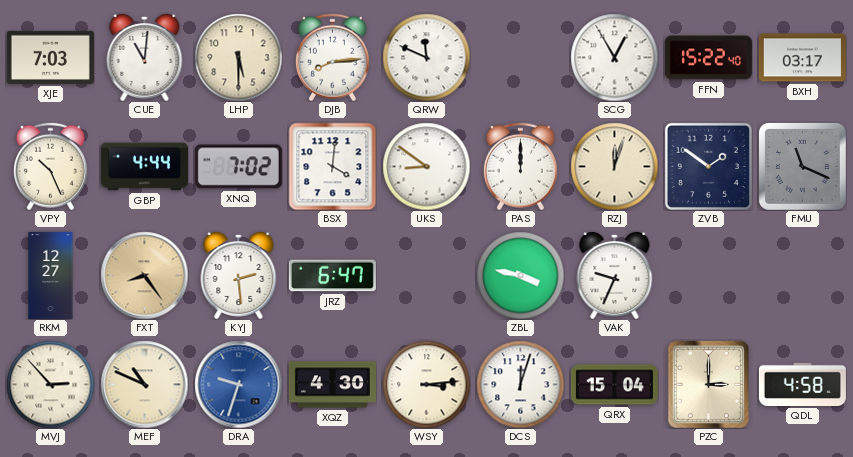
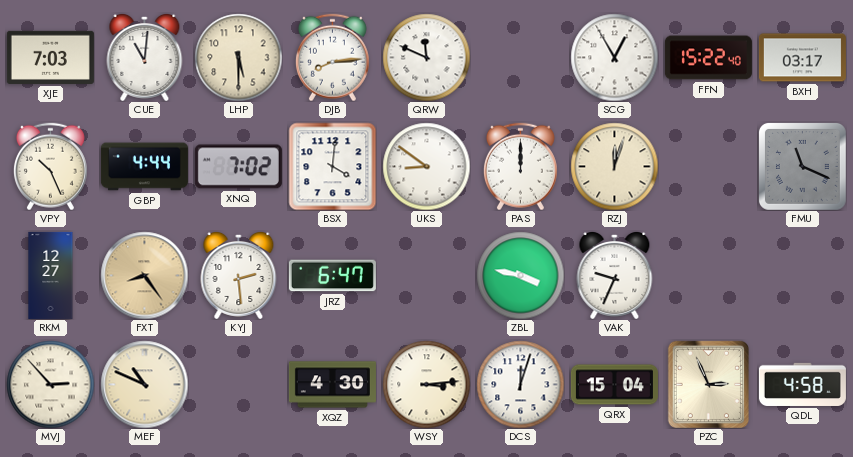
ZVB: 1:51 -> none
DRA: 9:33 -> none
PZC: 3:00 -> 2:56
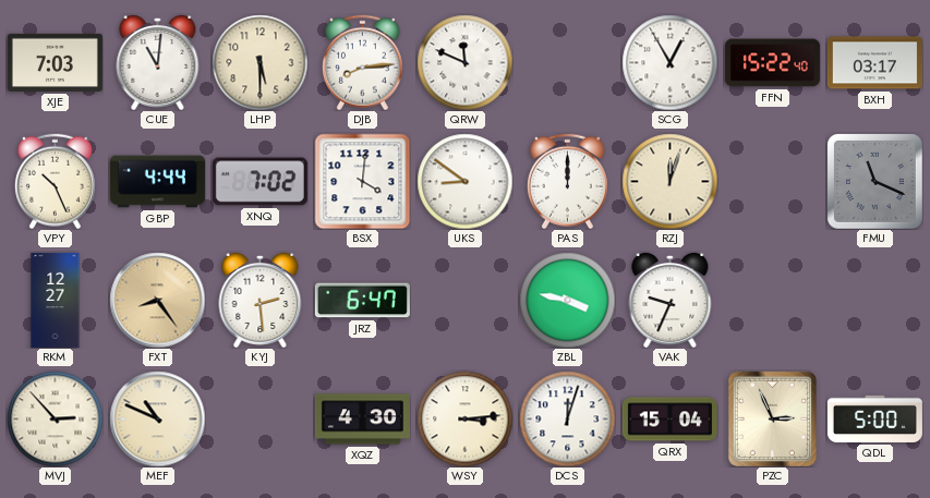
QDL: 4:58 -> 5:00
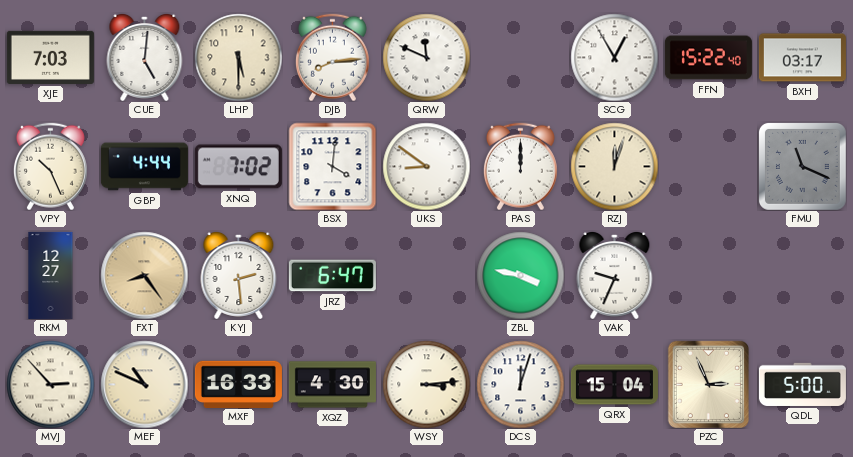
CUE: 11:01 -> 5:01
MXF: none -> 16:33
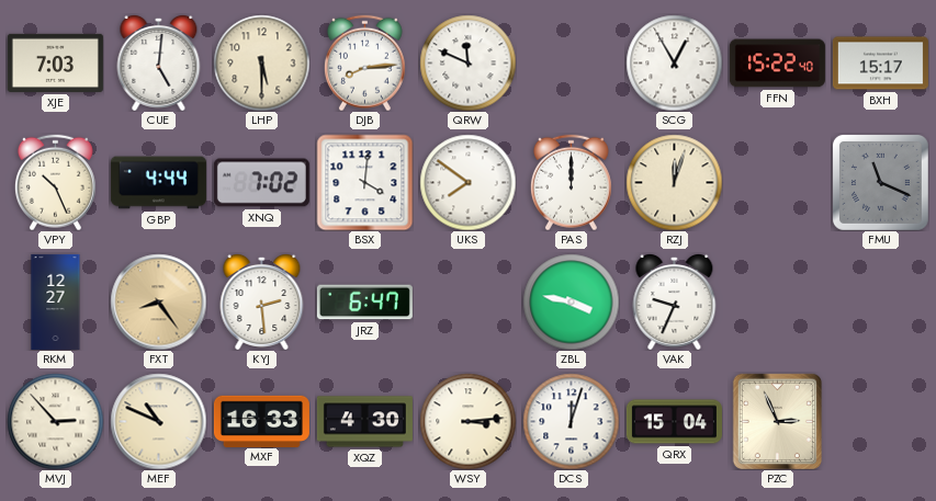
BXH: 03:17 -> 15:17
UKS: 8:51 -> 7:51
QDL: 5:00 -> none
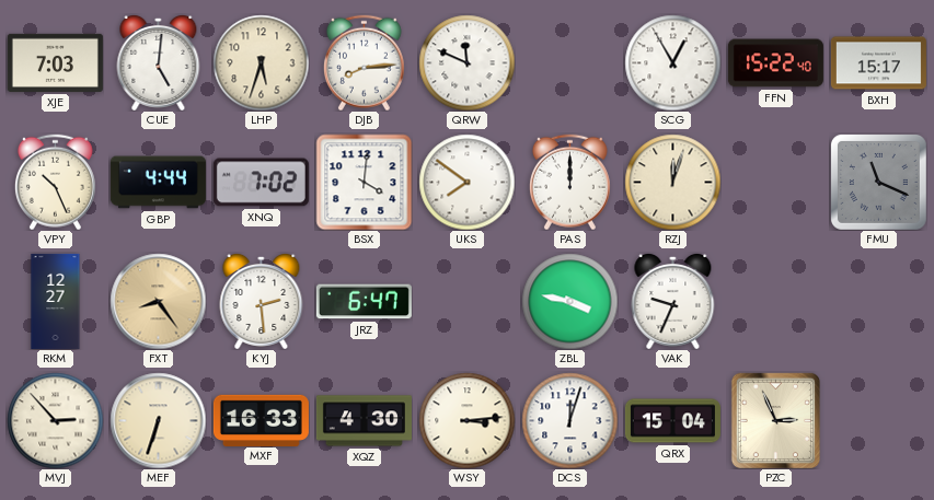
LHP: 5:30 -> 5:33
MEF: 10:49 -> 6:33
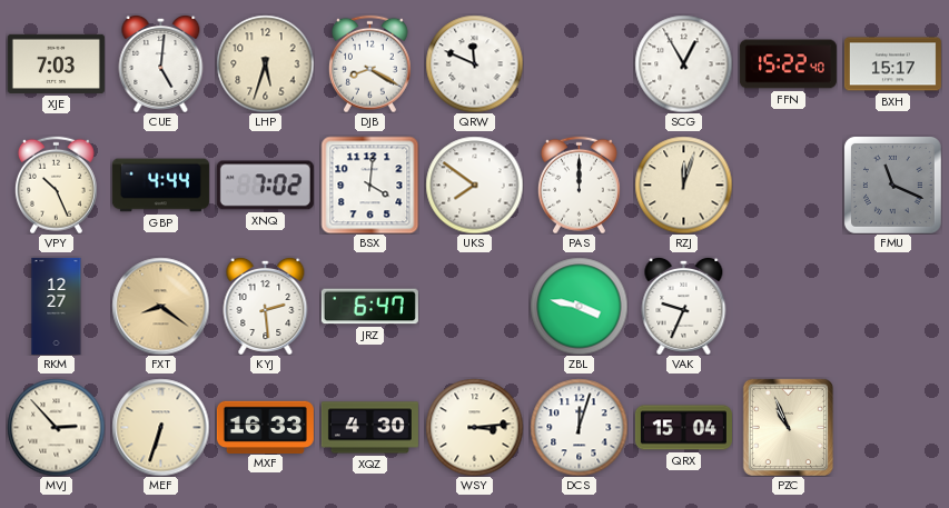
DJB: 8:14 -> 8:20
FXT: 8:24 -> 8:21
PZC: 2:56 -> 10:56
